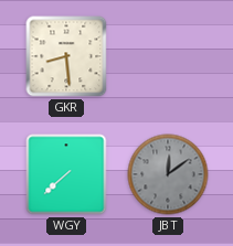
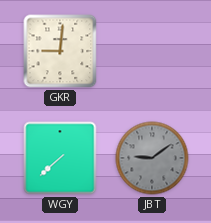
GKR: 8:29 -> 9:01
JBT: 12:09 -> 9:09
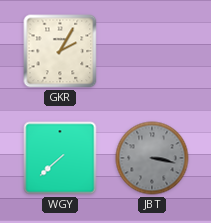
GKR: 9:01 -> 2:05
JBT: 9:09 -> 3:17
